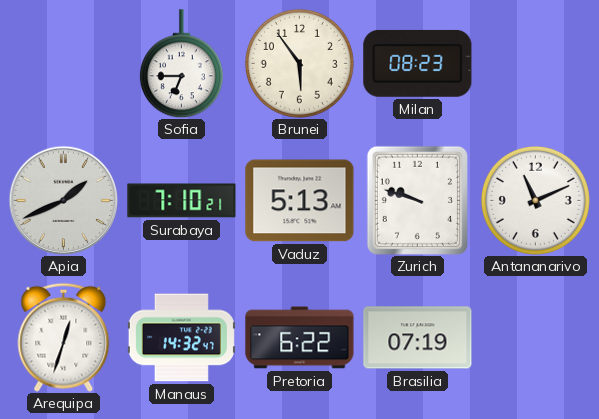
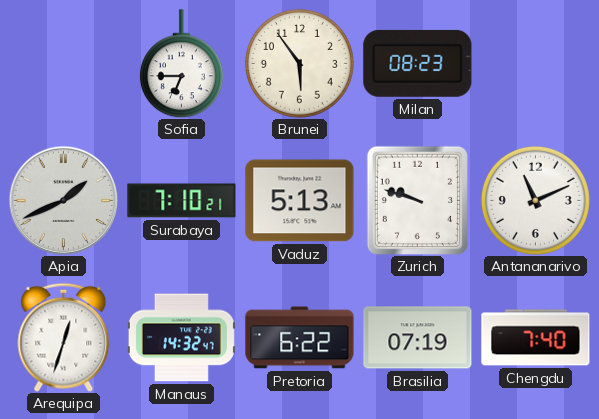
Chengdu: none -> 7:40
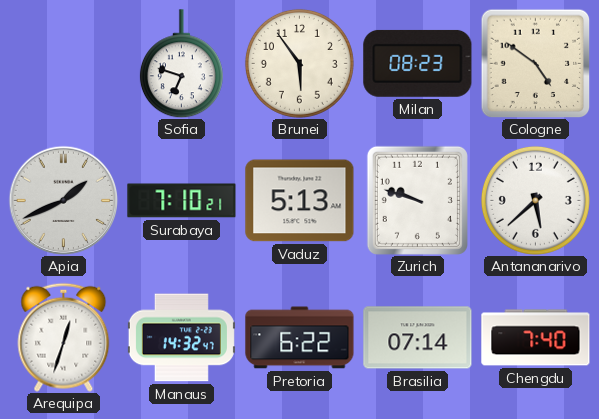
Sofia: 6:45 -> 6:48
Cologne: none -> 4:51
Antananarivo: 11:11 -> 5:38
Brasilia: 07:19 -> 07:14
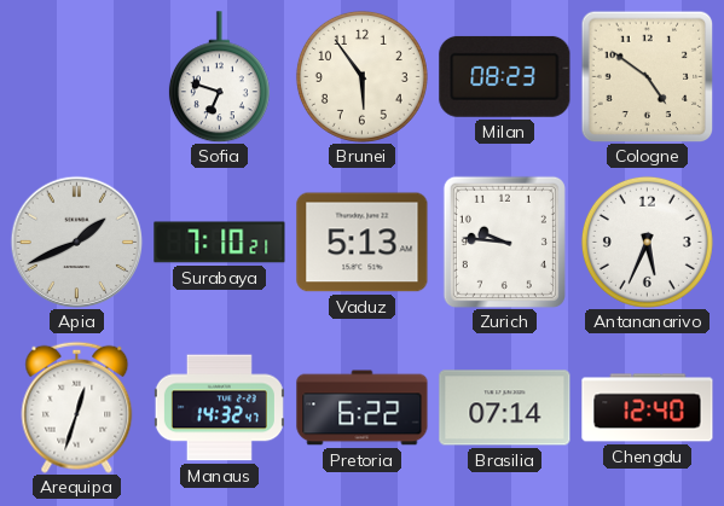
Zurich: 9:48 -> 9:46
Antananarivo: 5:38 -> 5:34
Chengdu: 7:40 -> 12:40
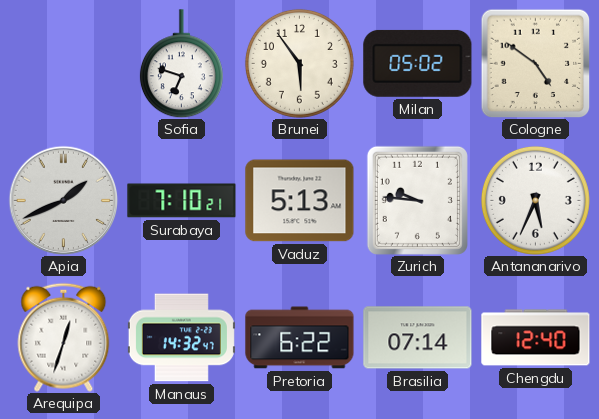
Milan: 08:23 -> 05:02
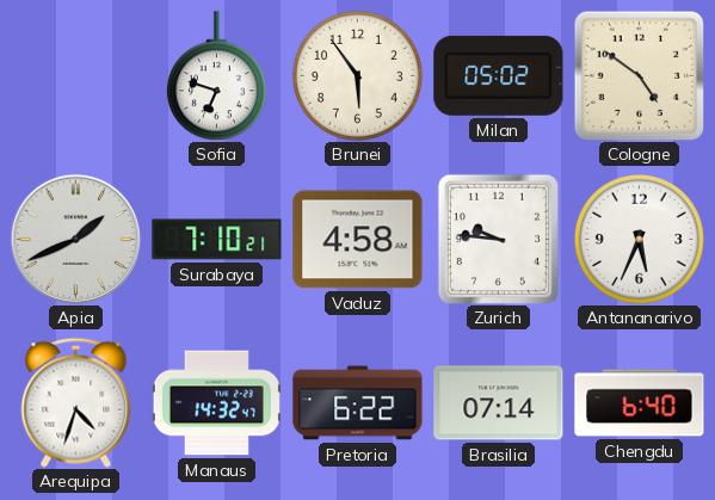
Vaduz: 5:13 -> 4:58
Arequipa: 12:33 -> 4:33
Chengdu: 12:40 -> 6:40
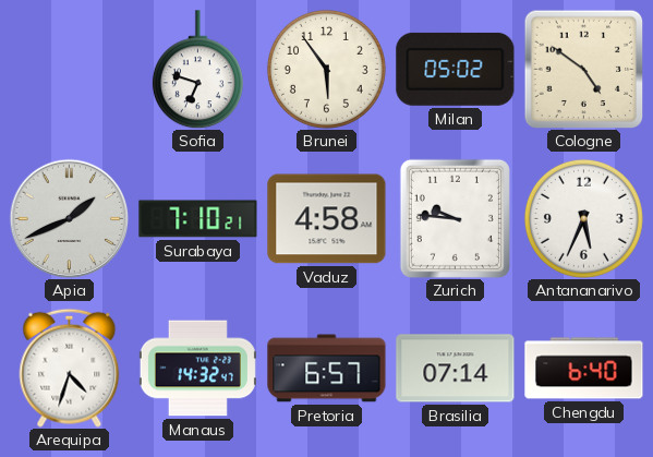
Pretoria: 6:22 -> 6:57
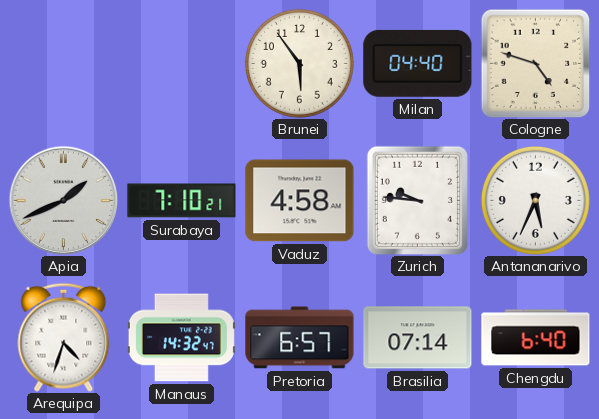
Sofia: 6:48 -> none
Milan: 05:02 -> 04:40
Cologne: 4:51 -> 4:48
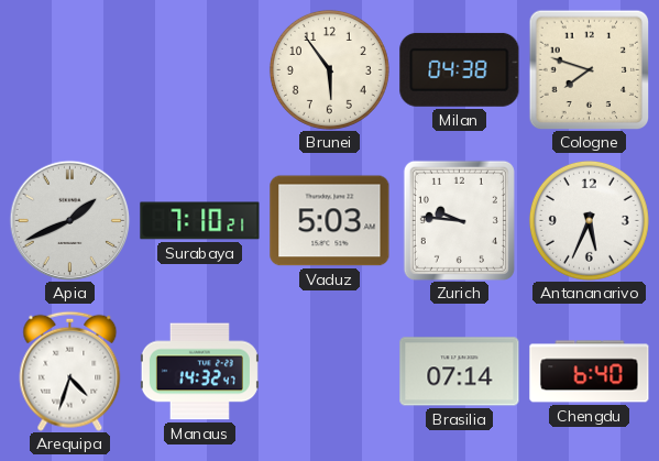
Milan: 04:40 -> 04:38
Cologne: 4:48 -> 7:48
Vaduz: 4:58 -> 5:03
Pretoria: 6:57 -> none
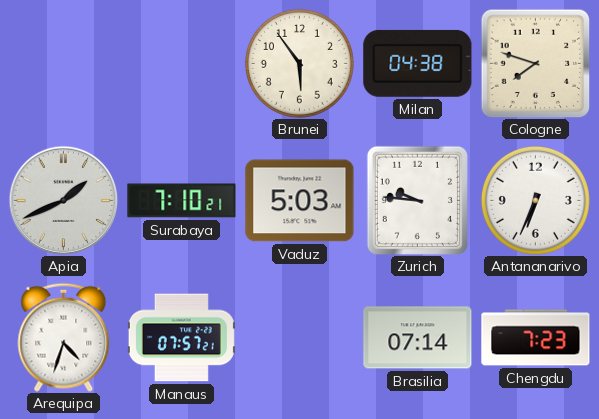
Antananarivo: 5:34 -> 6:34
Manaus: 14:32 -> 07:57
Chengdu: 6:40 -> 7:23
